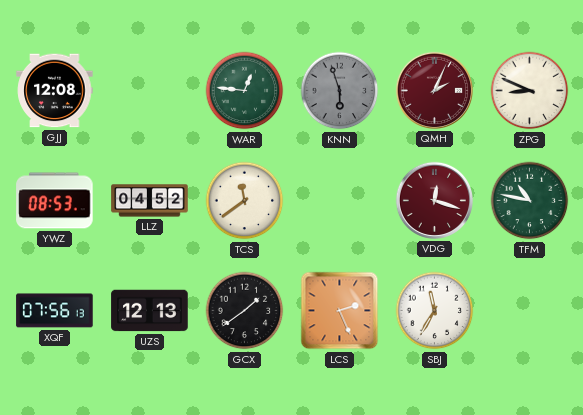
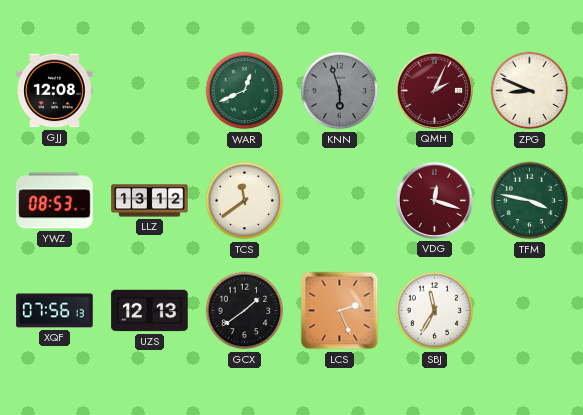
WAR: 12:46 -> 12:41
LLZ: 04:52 -> 13:12
TFM: 10:47 -> 3:47
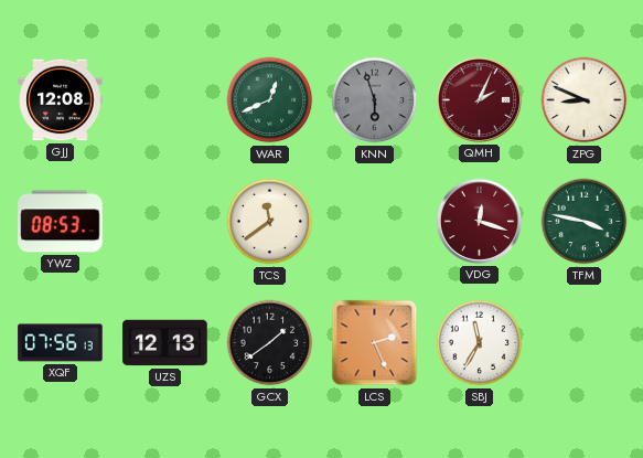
LLZ: 13:12 -> none
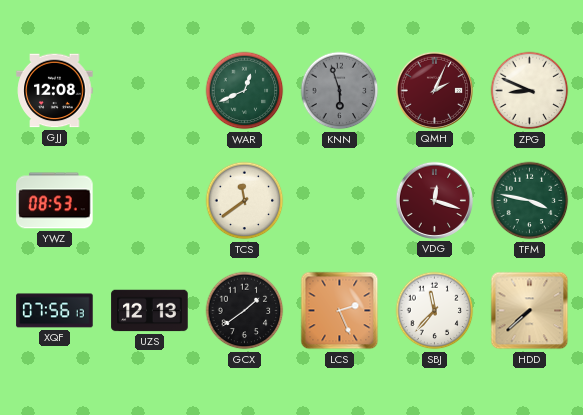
SBJ: 11:35 -> 11:37
HDD: none -> 7:38
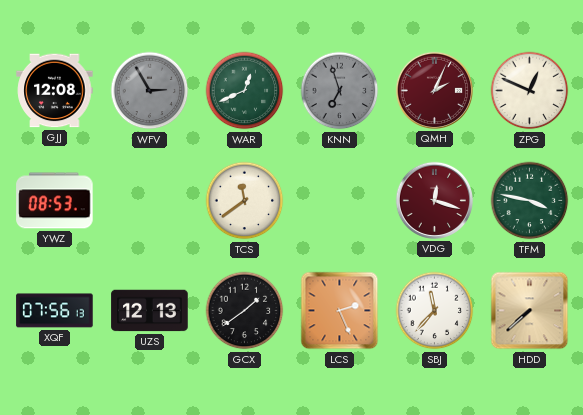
WFV: none -> 2:55
KNN: 5:57 -> 6:57
ZPG: 8:49 -> 12:49
